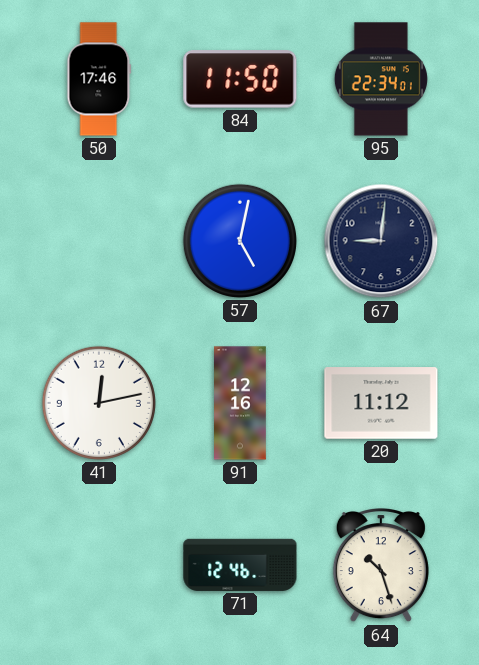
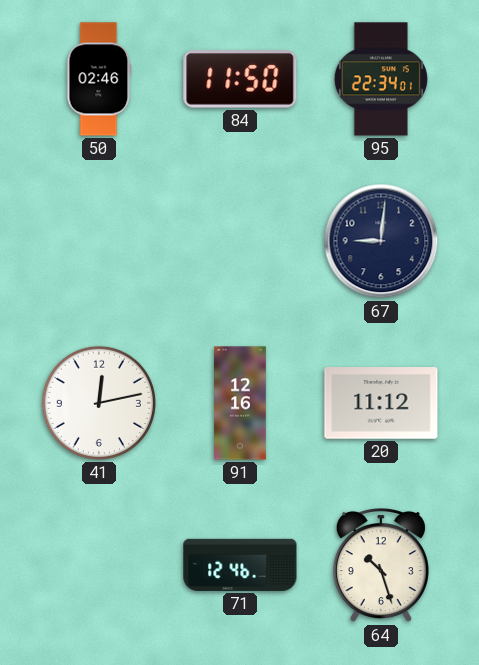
50: 17:46 -> 02:46
57: 5:02 -> none
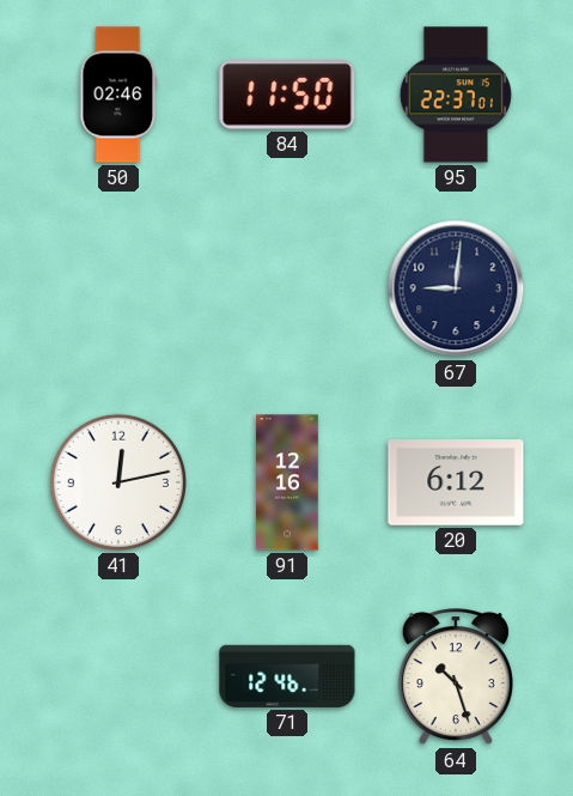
95: 22:34 -> 22:37
20: 11:12 -> 6:12
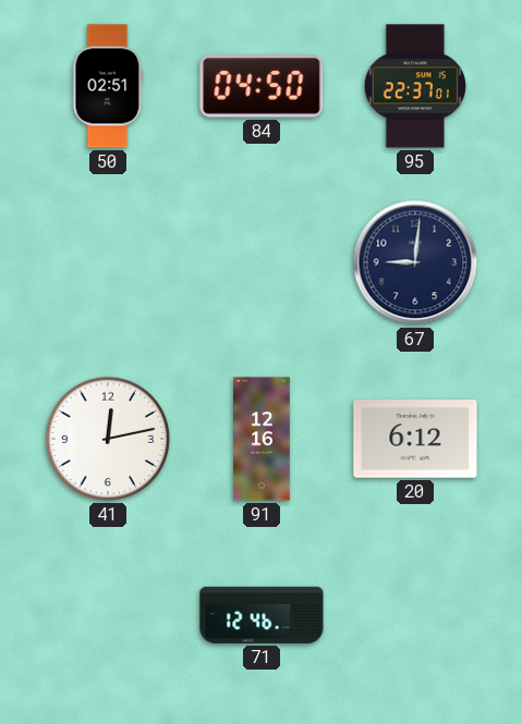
50: 02:46 -> 02:51
84: 11:50 -> 04:50
64: 10:27 -> none
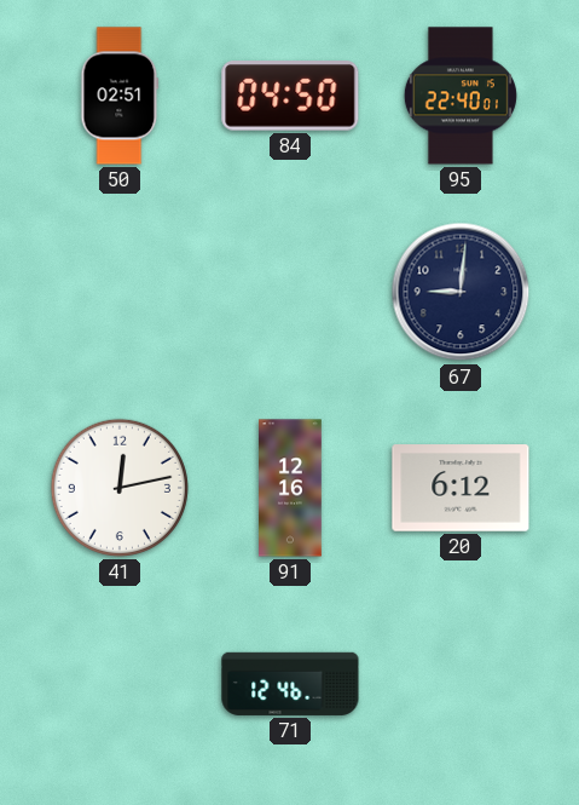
95: 22:37 -> 22:40
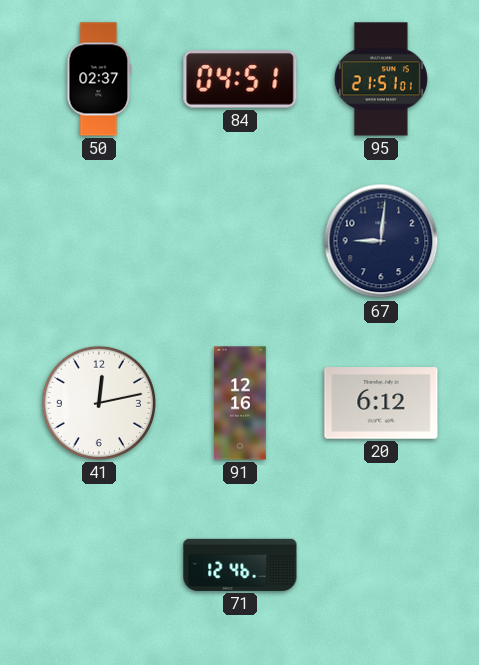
50: 02:51 -> 02:37
84: 04:50 -> 04:51
95: 22:40 -> 21:51
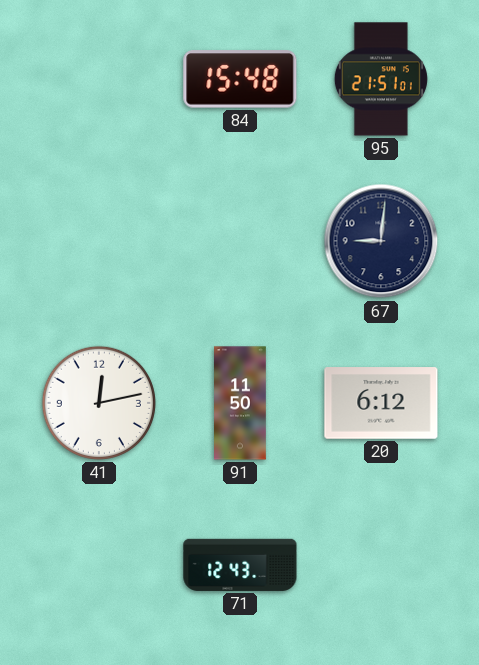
50: 02:37 -> none
84: 04:51 -> 15:48
91: 12:16 -> 11:50
71: 12:46 -> 12:43
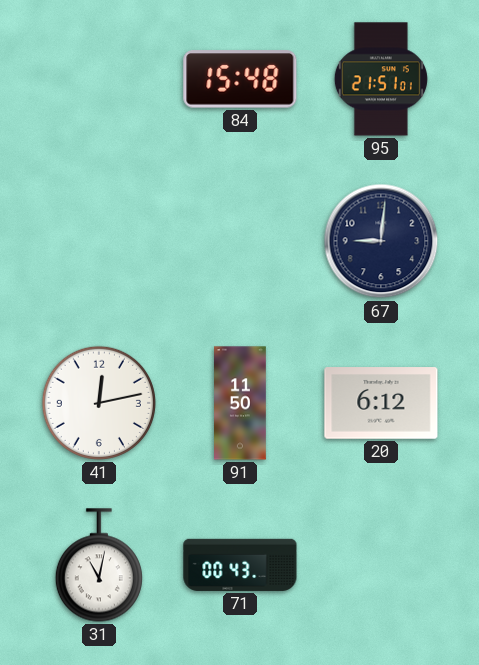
31: none -> 11:02
71: 12:43 -> 00:43
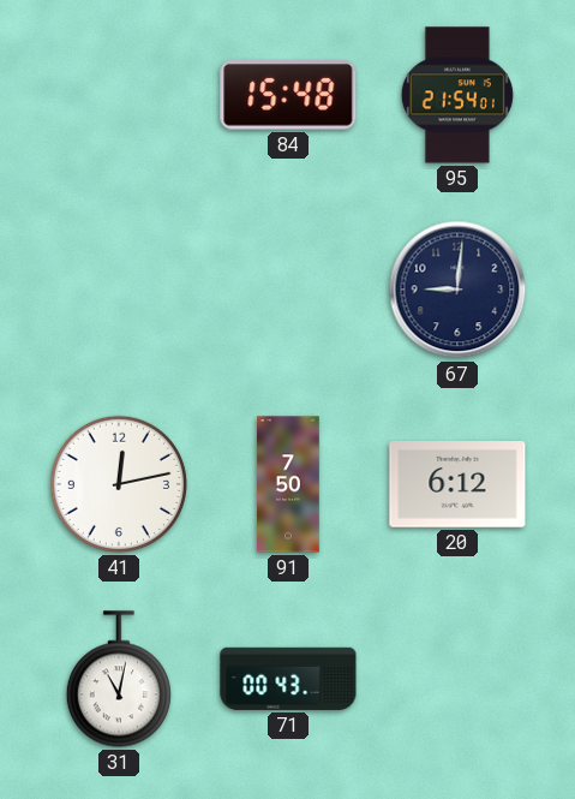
95: 21:51 -> 21:54
91: 11:50 -> 7:50
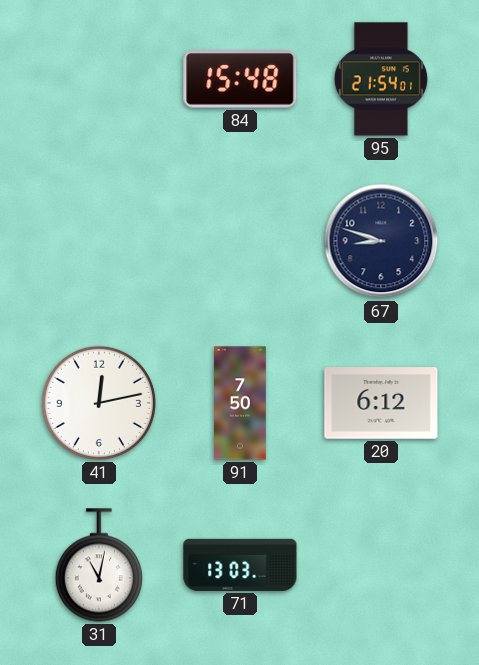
67: 9:01 -> 8:48
71: 00:43 -> 13:03
